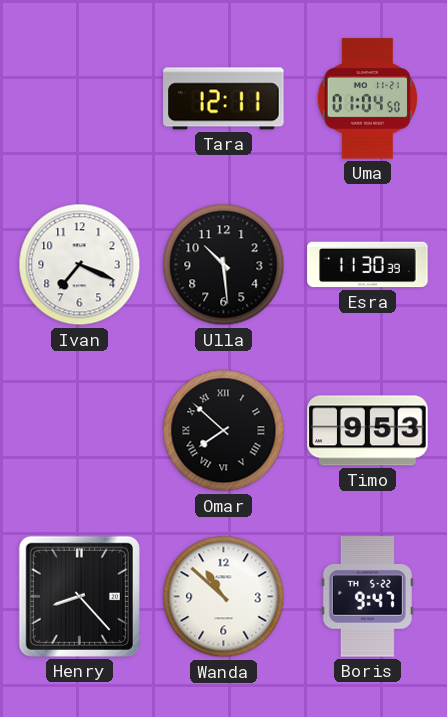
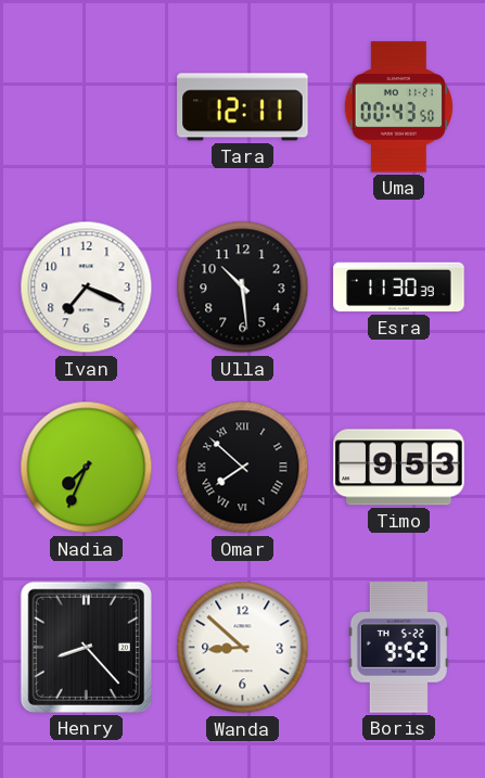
Uma: 01:04 -> 00:43
Nadia: none -> 7:34
Wanda: 10:52 -> 8:52
Boris: 9:47 -> 9:52
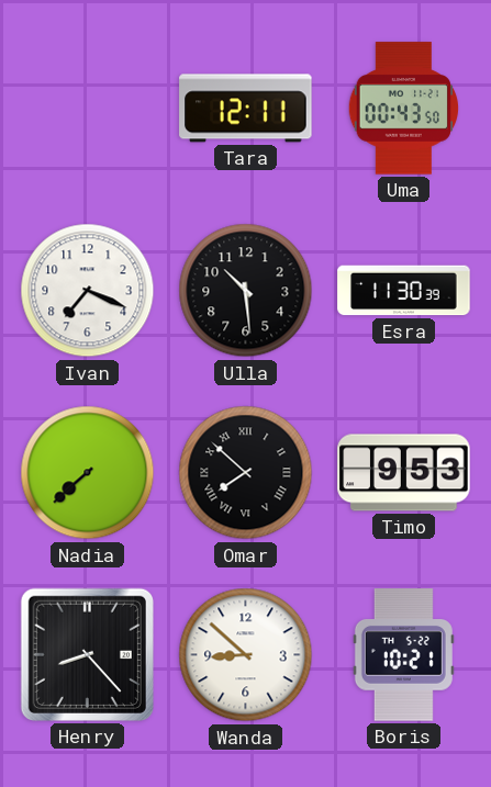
Nadia: 7:34 -> 7:38
Boris: 9:52 -> 10:21
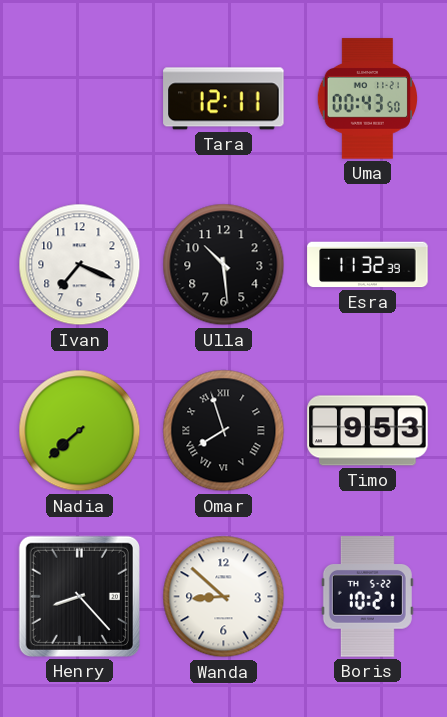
Esra: 11:30 -> 11:32
Omar: 7:52 -> 7:57
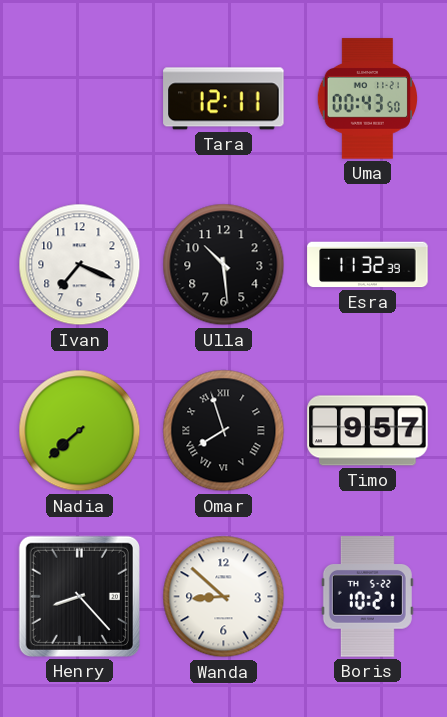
Timo: 9:53 -> 9:57
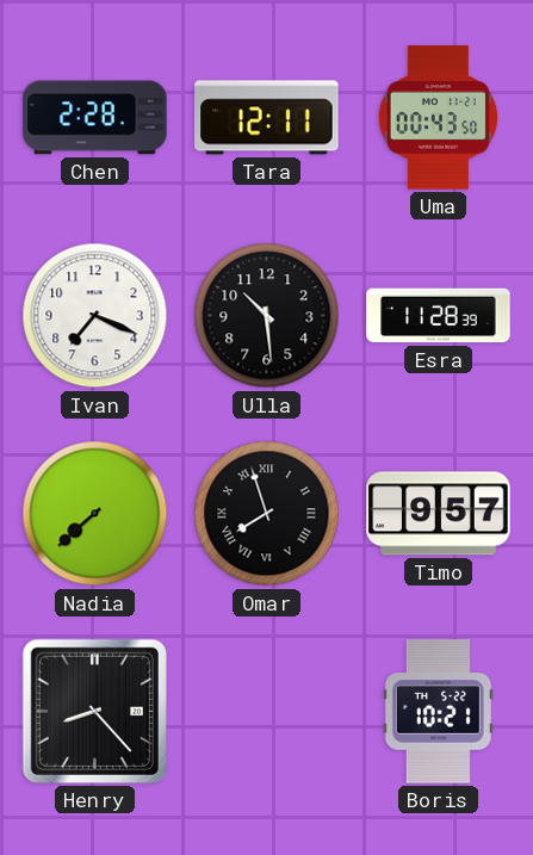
Chen: none -> 2:28
Esra: 11:32 -> 11:28
Wanda: 8:52 -> none
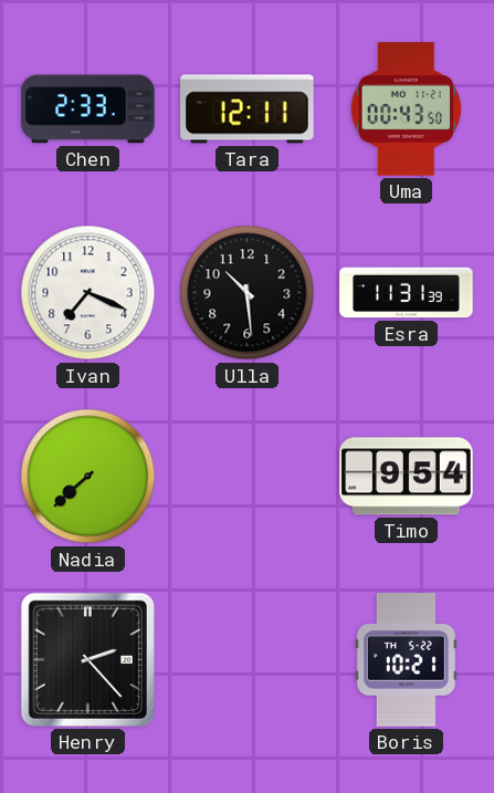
Chen: 2:28 -> 2:33
Esra: 11:28 -> 11:31
Omar: 7:57 -> none
Timo: 9:57 -> 9:54
Henry: 8:23 -> 2:23
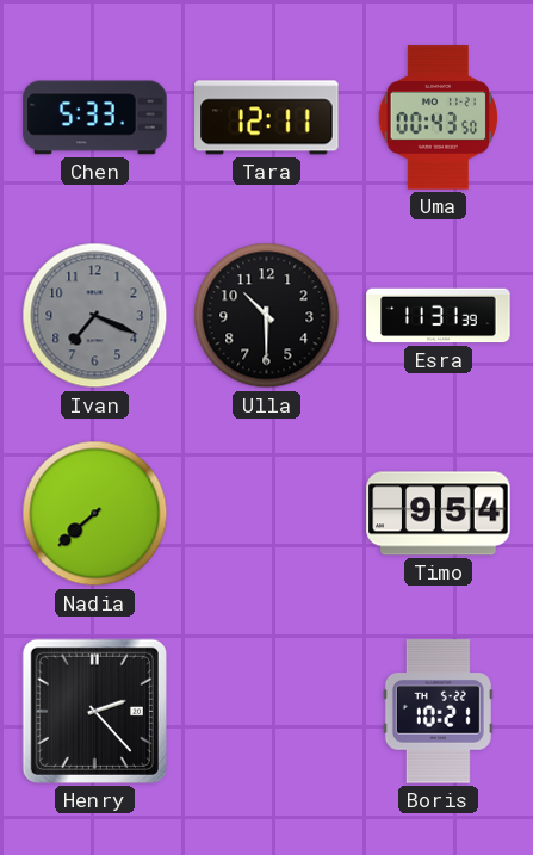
Chen: 2:33 -> 5:33
Ivan dial: white -> grey
Ulla: 10:29 -> 10:30
